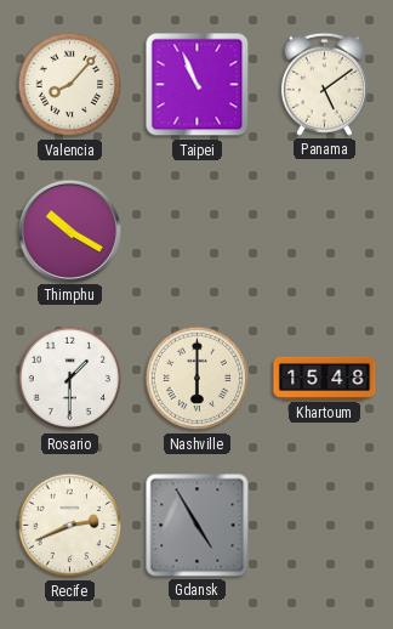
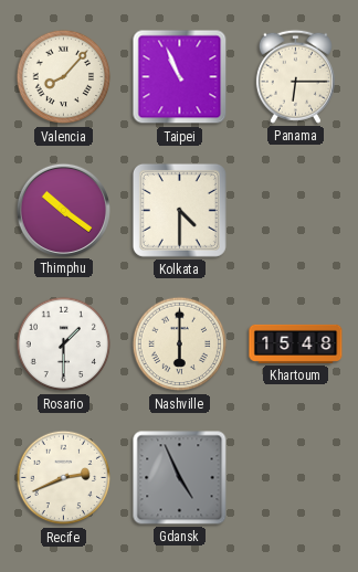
Panama: 5:09 -> 6:15
Thimphu: 10:20 -> 10:21
Kolkata: none -> 4:30
Gdansk: 4:55 -> 4:56
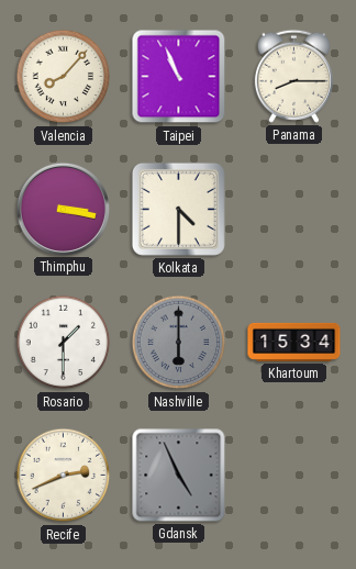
Panama: 6:15 -> 8:15
Thimphu: 10:21 -> 3:17
Nashville dial: cream -> grey
Khartoum: 15:48 -> 15:34
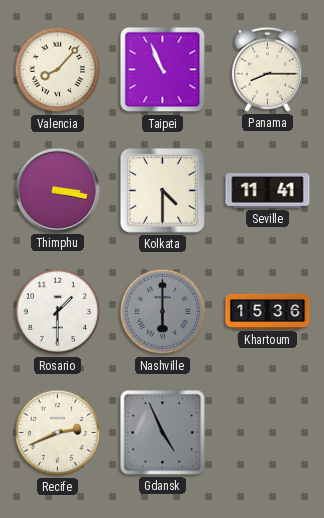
Seville: none -> 11:41
Khartoum: 15:34 -> 15:36
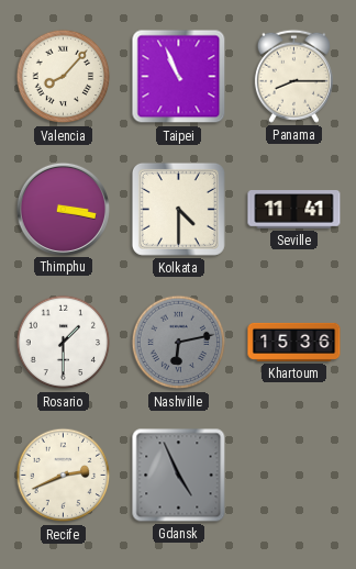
Nashville: 6:00 -> 6:13
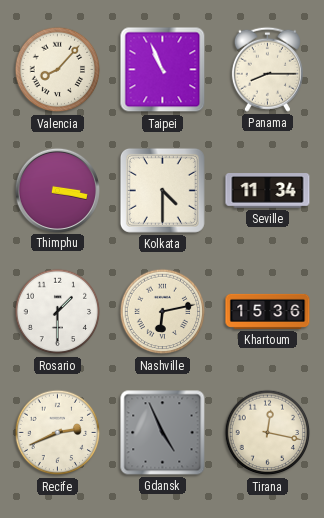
Seville: 11:41 -> 11:34
Nashville dial: grey -> cream
Tirana: none -> 12:17
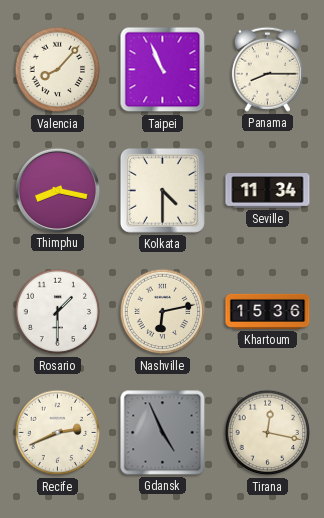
Thimphu: 3:17 -> 8:17
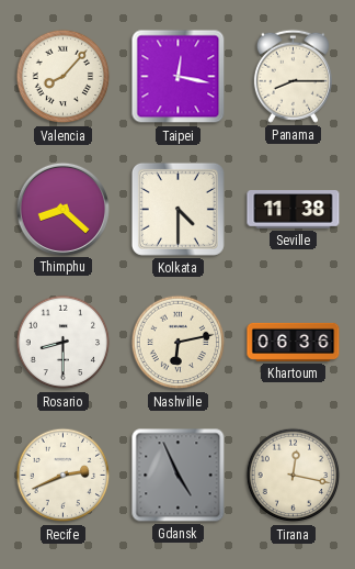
Taipei: 10:56 -> 12:17
Thimphu: 8:17 -> 8:22
Seville: 11:34 -> 11:38
Rosario: 1:30 -> 8:30
Khartoum: 15:36 -> 06:36
